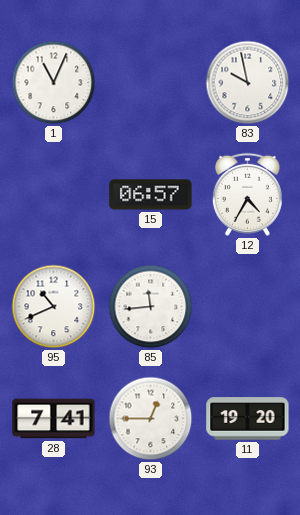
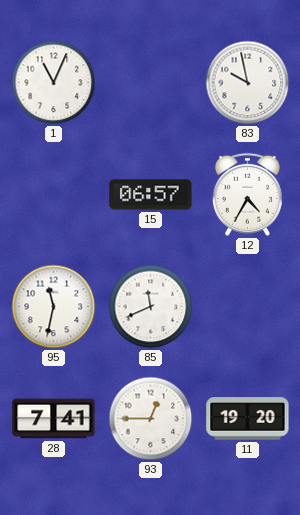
95: 10:41 -> 11:32
85: 11:44 -> 11:41
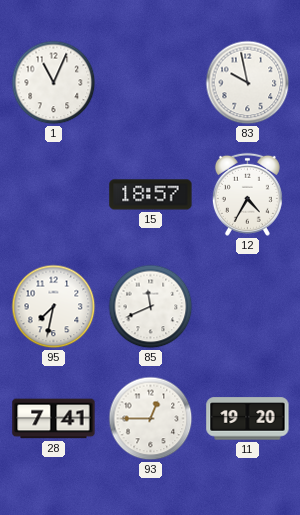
15: 06:57 -> 18:57
95: 11:32 -> 7:32
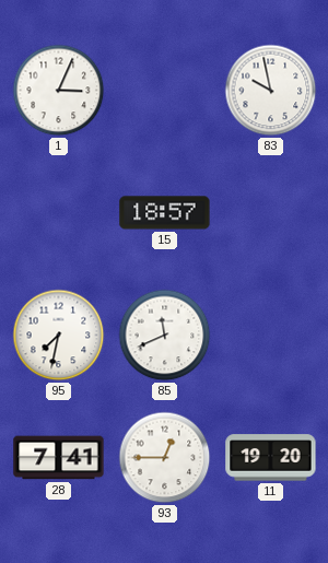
1: 11:04 -> 3:04
12: 4:35 -> none
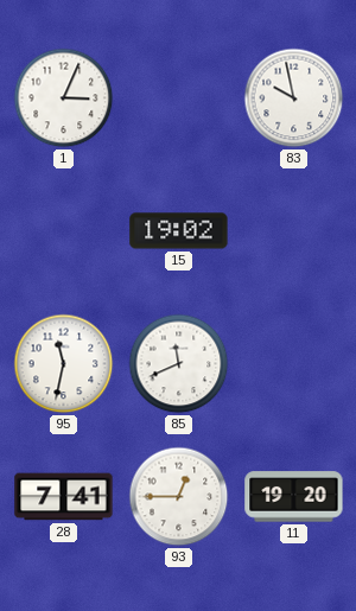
15: 18:57 -> 19:02
95: 7:32 -> 11:32
